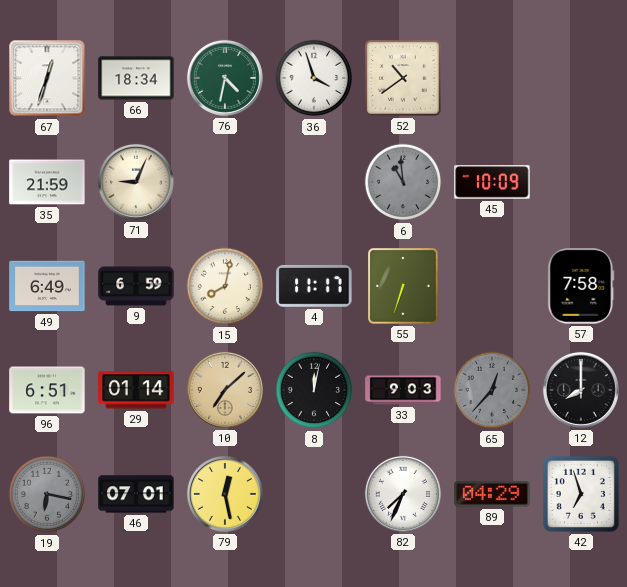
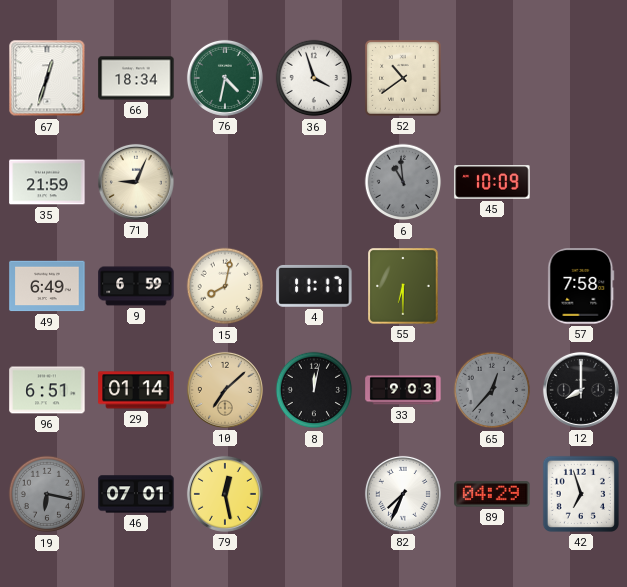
55: 6:33 -> 6:30
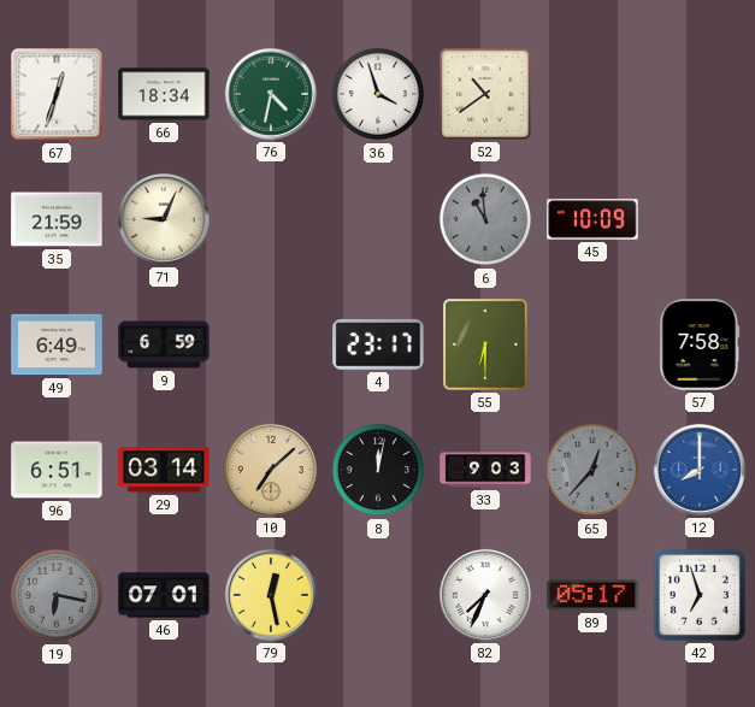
15: 8:02 -> none
4: 11:17 -> 23:17
29: 01:14 -> 03:14
12 dial: black -> blue
89: 04:29 -> 05:17
